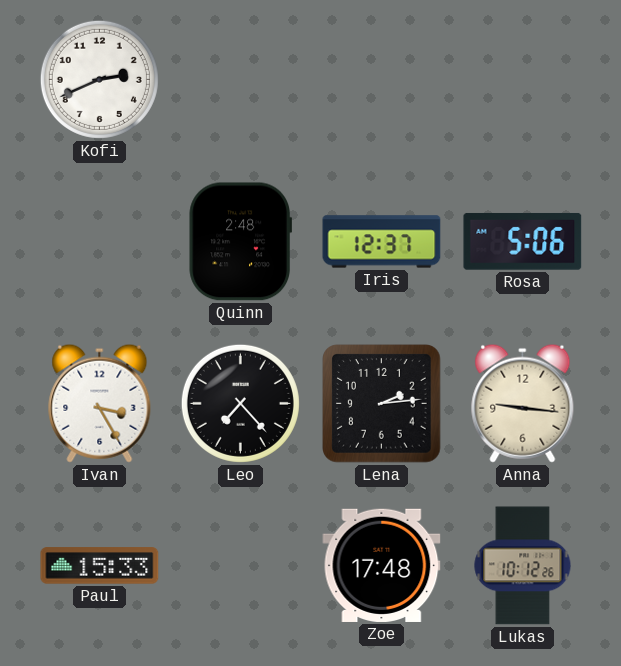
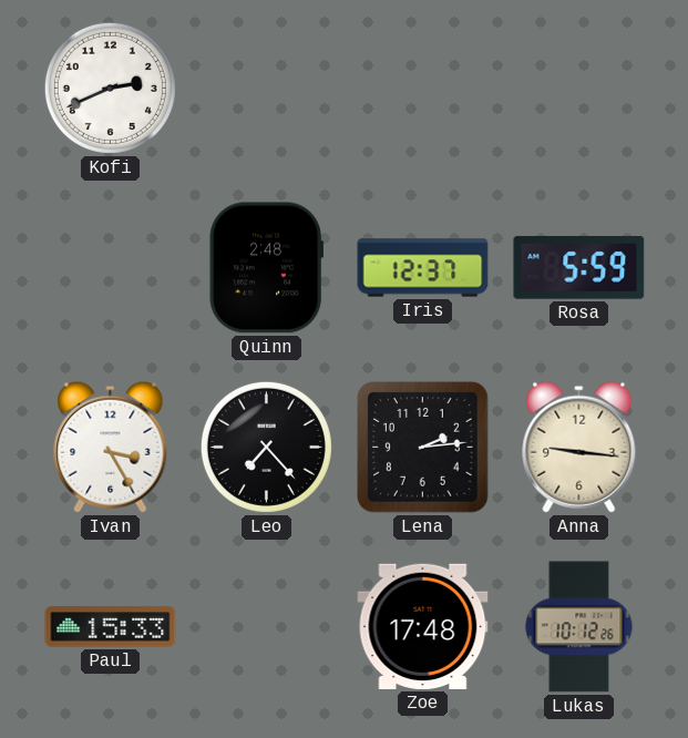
Rosa: 5:06 -> 5:59
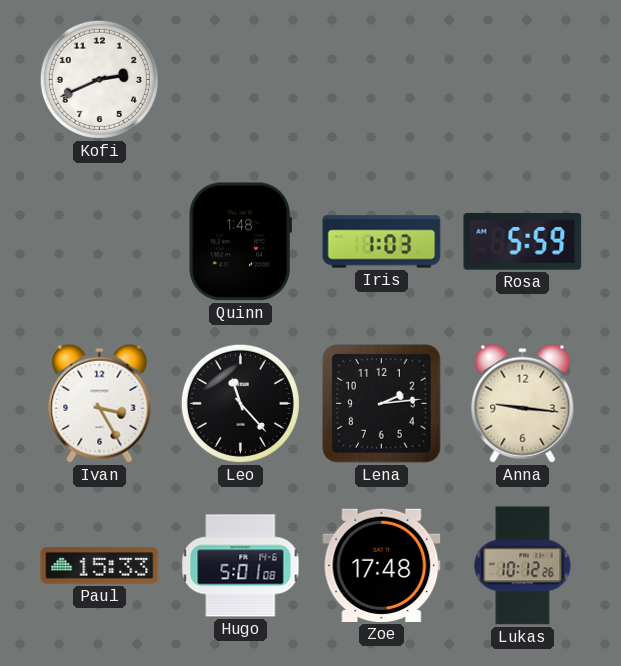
Quinn: 2:48 -> 1:48
Iris: 12:37 -> 1:03
Leo: 7:23 -> 11:23
Hugo: none -> 5:01
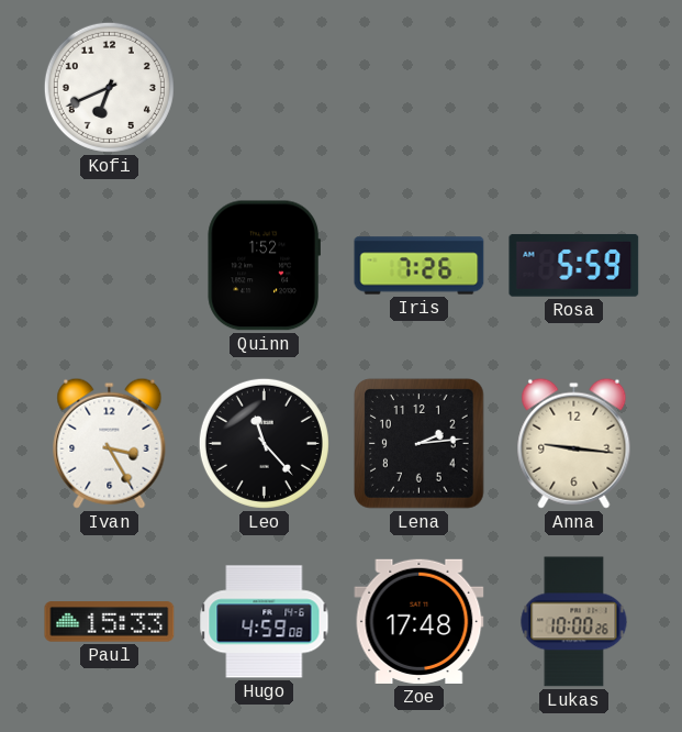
Kofi: 2:41 -> 6:41
Quinn: 1:48 -> 1:52
Iris: 1:03 -> 7:26
Hugo: 5:01 -> 4:59
Lukas: 10:12 -> 10:00
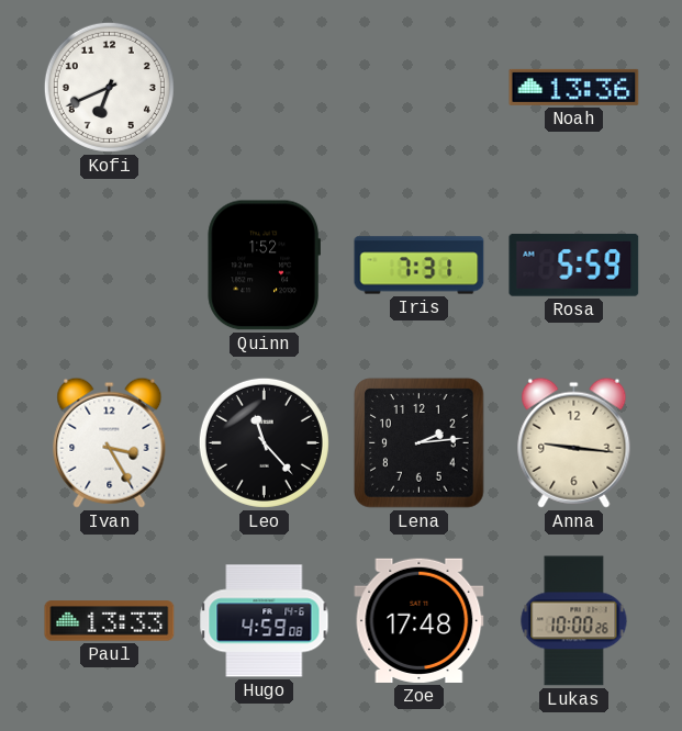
Noah: none -> 13:36
Iris: 7:26 -> 7:31
Paul: 15:33 -> 13:33
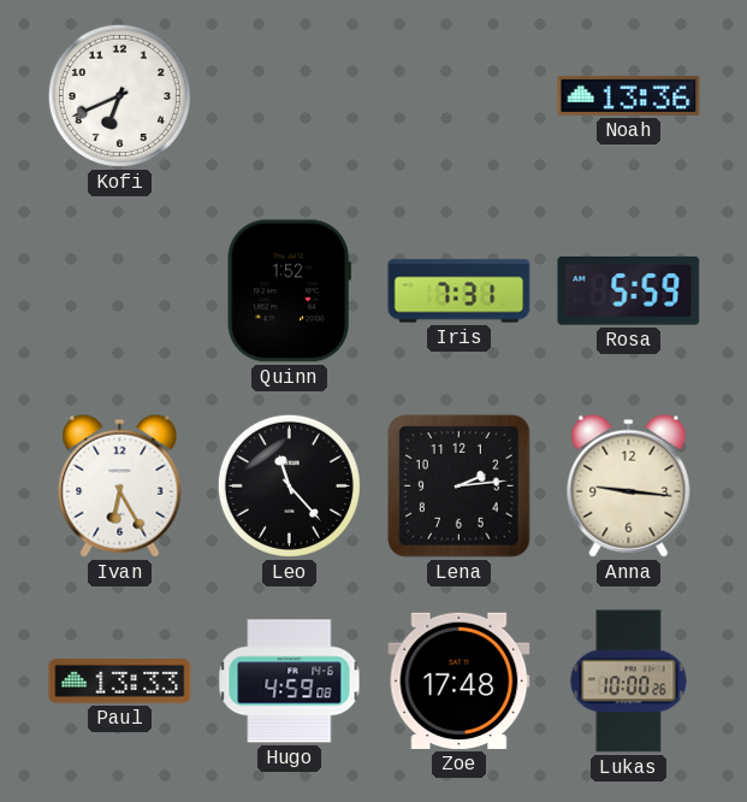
Ivan: 3:25 -> 6:25
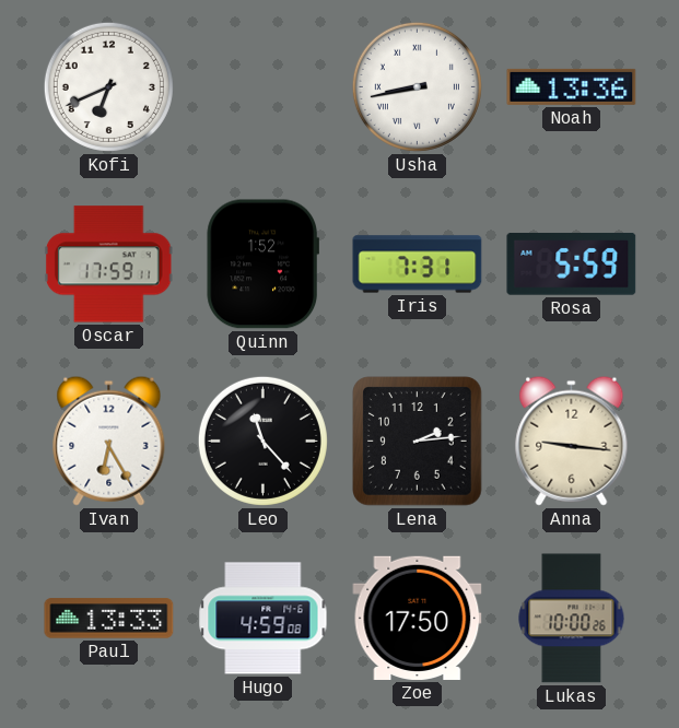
Usha: none -> 8:43
Oscar: none -> 17:59
Zoe: 17:48 -> 17:50
